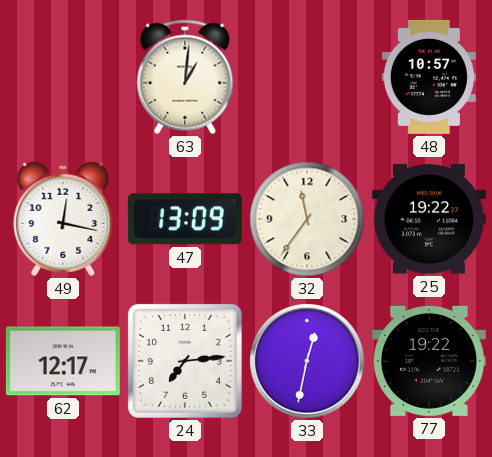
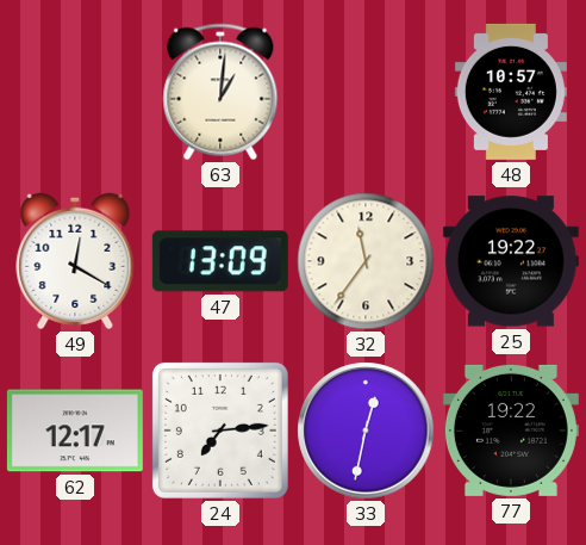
49: 12:17 -> 12:20
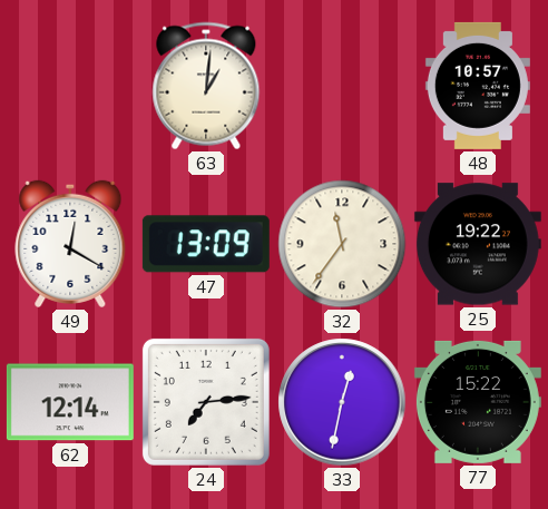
62: 12:17 -> 12:14
77: 19:22 -> 15:22
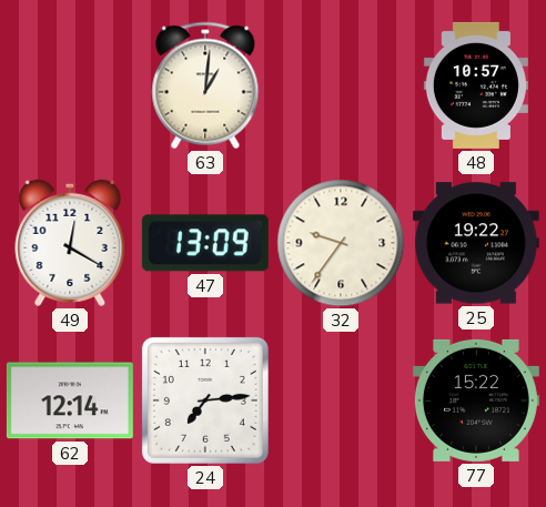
32: 11:36 -> 9:36
33: 12:32 -> none
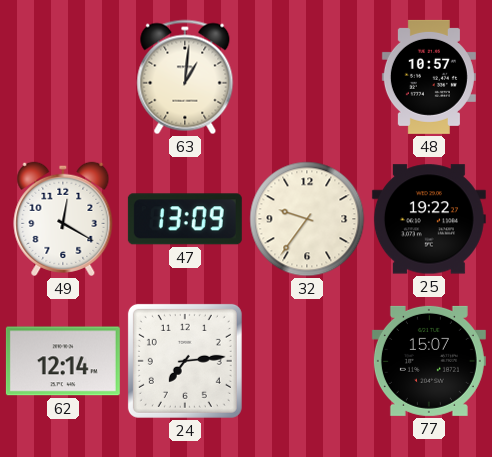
77: 15:22 -> 15:07
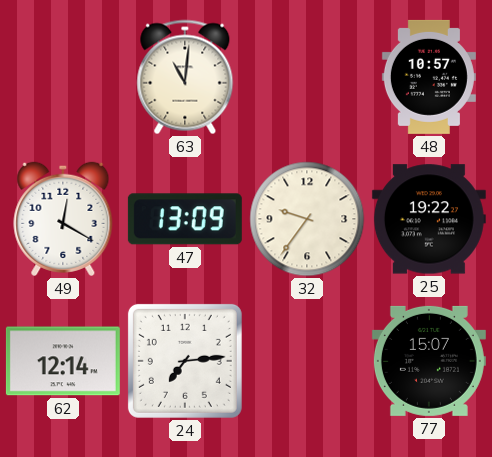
63: 1:01 -> 11:01
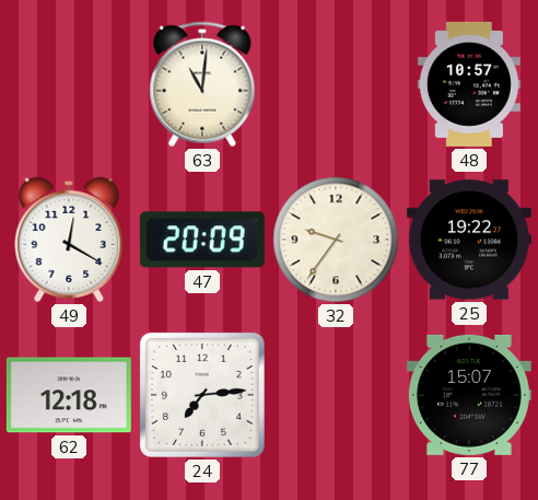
47: 13:09 -> 20:09
62: 12:14 -> 12:18
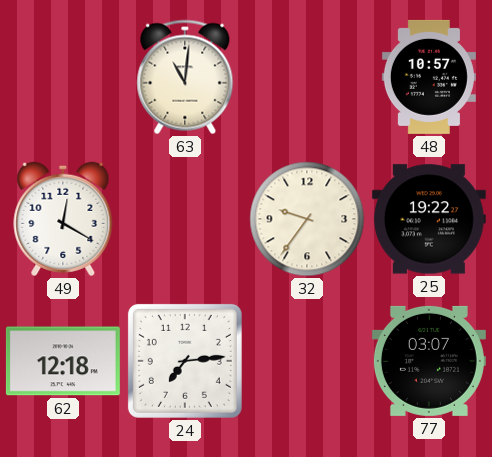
47: 20:09 -> none
77: 15:07 -> 03:07
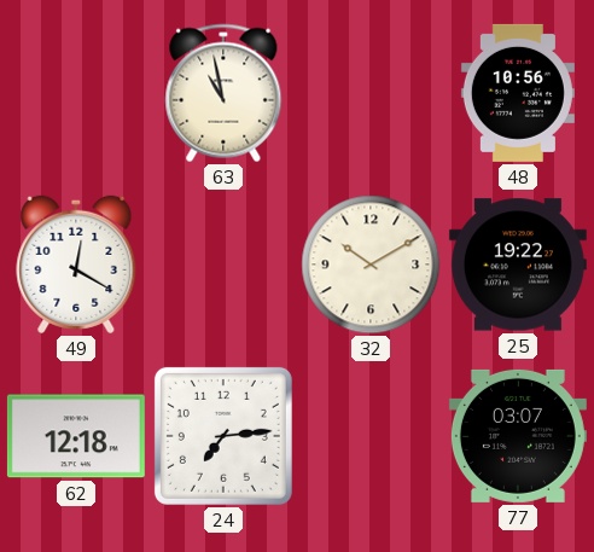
63: 11:01 -> 10:58
48: 10:57 -> 10:56
32: 9:36 -> 10:10
